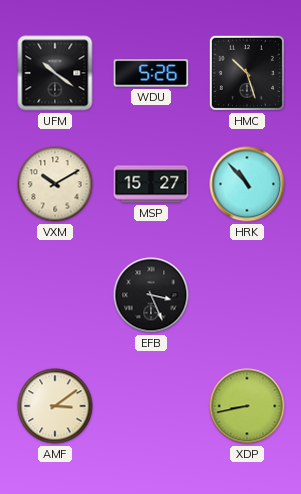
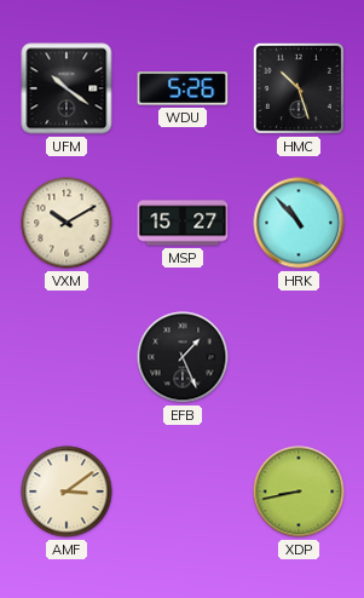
EFB: 3:26 -> 1:26
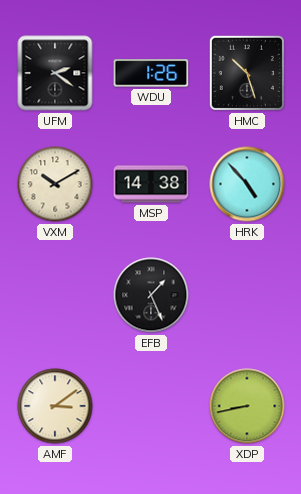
UFM: 10:21 -> 2:21
WDU: 5:26 -> 1:26
MSP: 15:27 -> 14:38
HRK: 10:53 -> 4:53
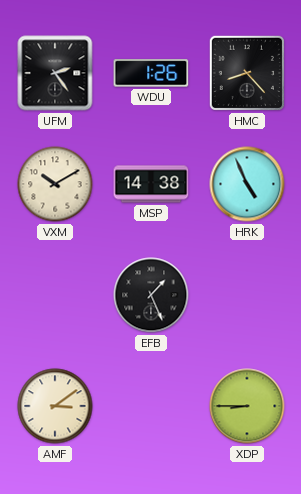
UFM: 2:21 -> 2:24
HMC: 10:27 -> 8:23
HRK: 4:53 -> 4:56
XDP: 8:43 -> 8:45
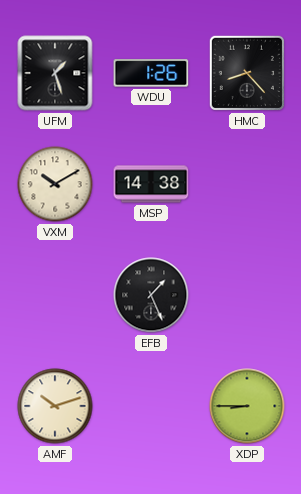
UFM: 2:24 -> 1:27
HRK: 4:56 -> none
AMF: 3:09 -> 10:12
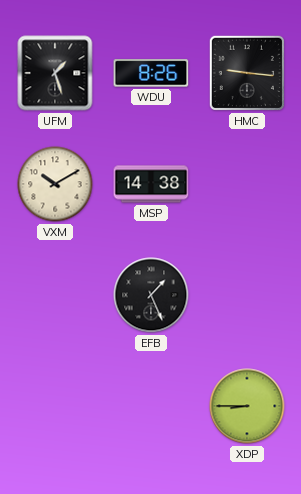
WDU: 1:26 -> 8:26
HMC: 8:23 -> 9:16
AMF: 10:12 -> none
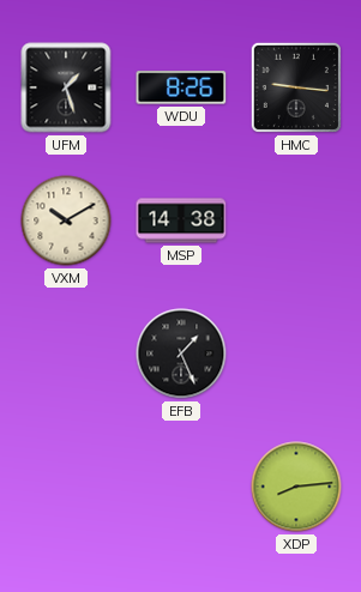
XDP: 8:45 -> 8:14
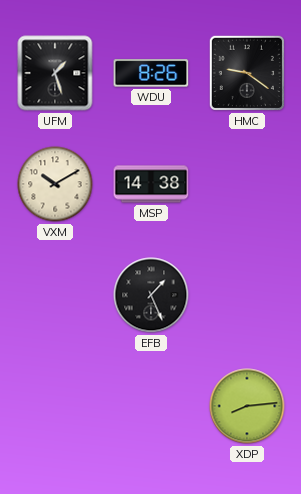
HMC: 9:16 -> 9:21
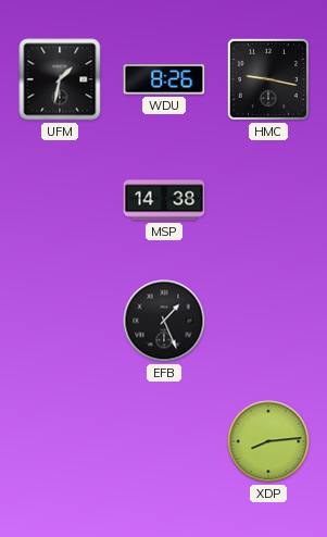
UFM: 1:27 -> 1:32
HMC: 9:21 -> 9:17
VXM: 10:10 -> none
